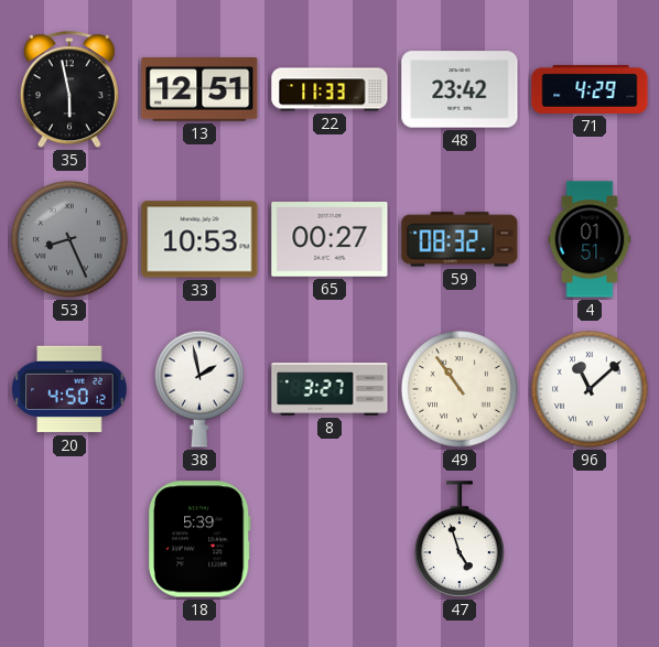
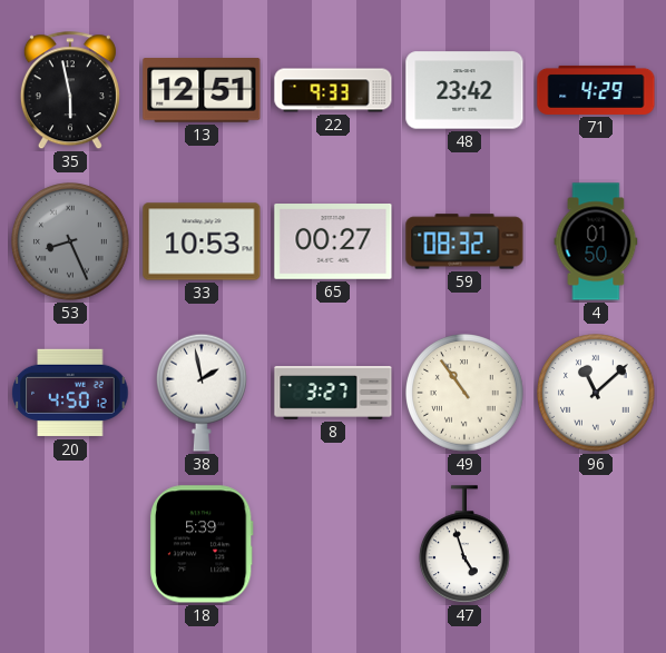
22: 11:33 -> 9:33
4: 01:51 -> 01:50
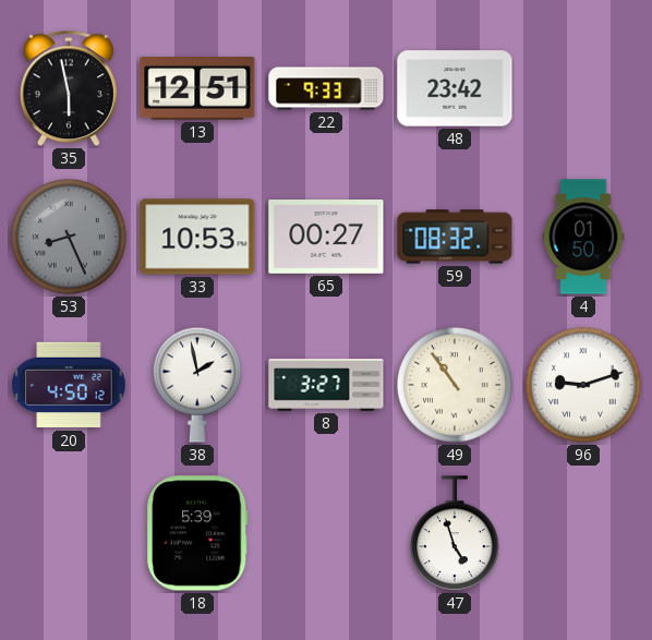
71: 4:29 -> none
96: 11:08 -> 9:12
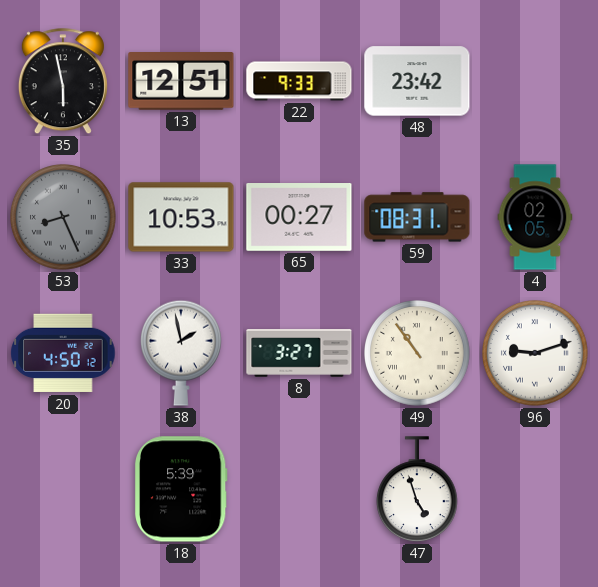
59: 08:32 -> 08:31
4: 01:50 -> 02:05
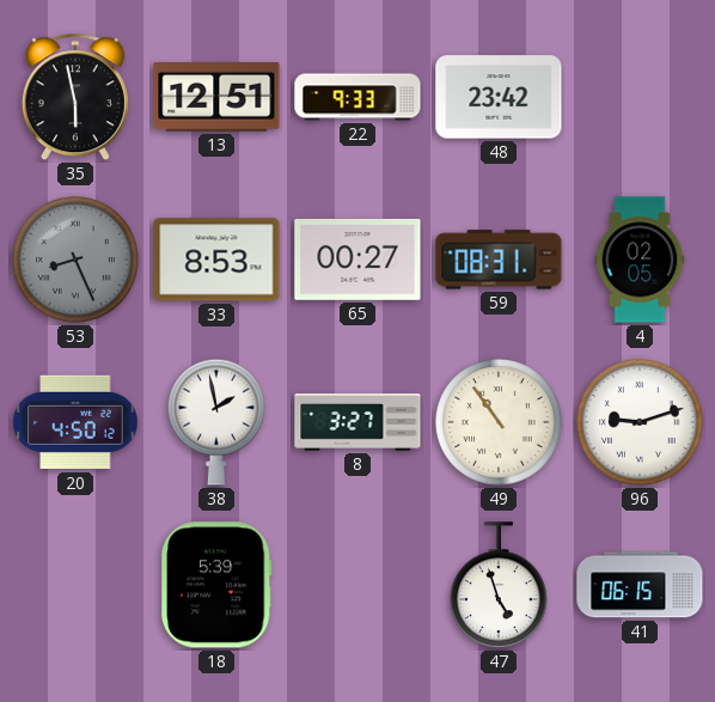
33: 10:53 -> 8:53
41: none -> 06:15
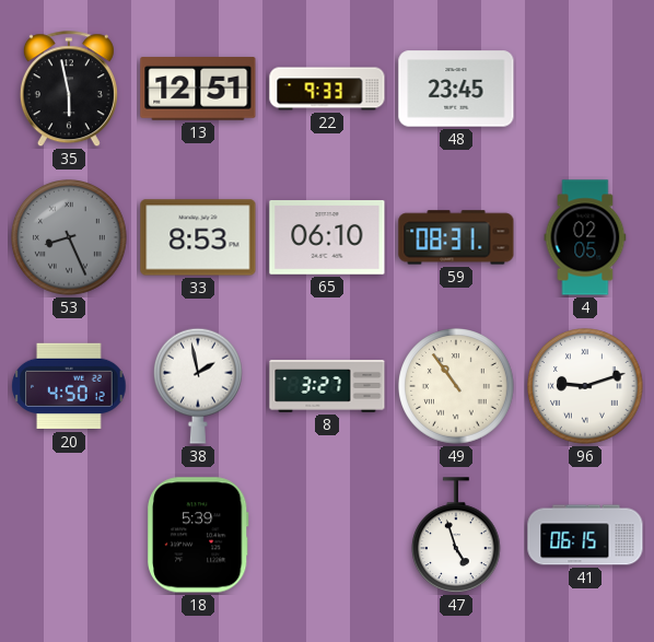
48: 23:42 -> 23:45
65: 00:27 -> 06:10
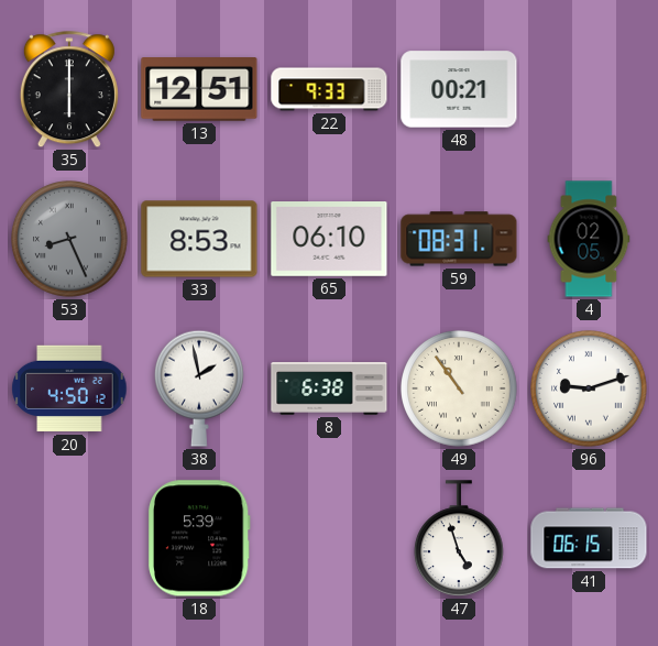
35: 5:58 -> 6:00
48: 23:45 -> 00:21
8: 3:27 -> 6:38
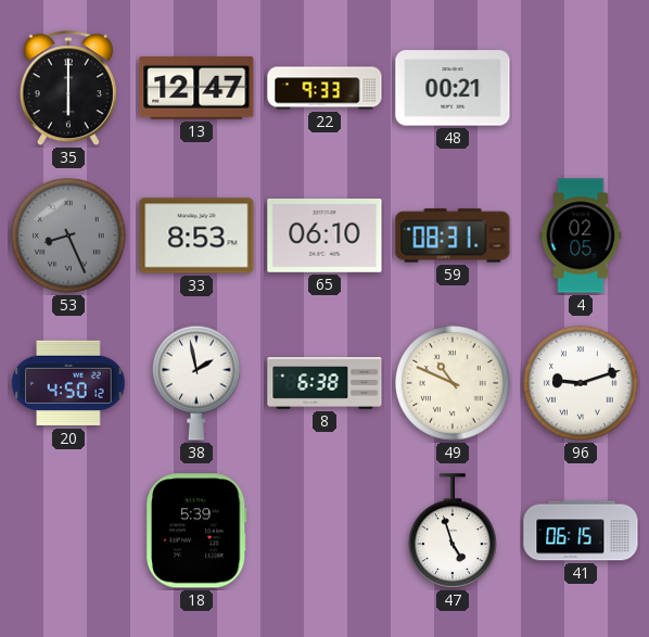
13: 12:51 -> 12:47
49: 10:54 -> 10:49
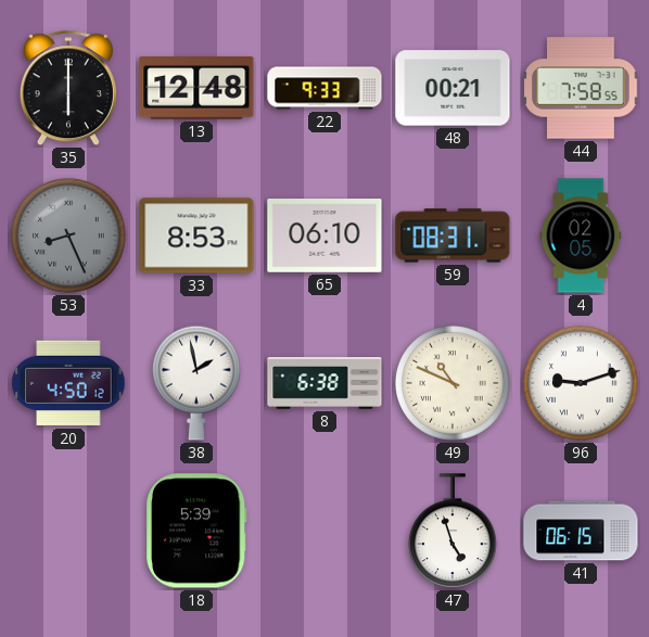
13: 12:47 -> 12:48
44: none -> 7:58
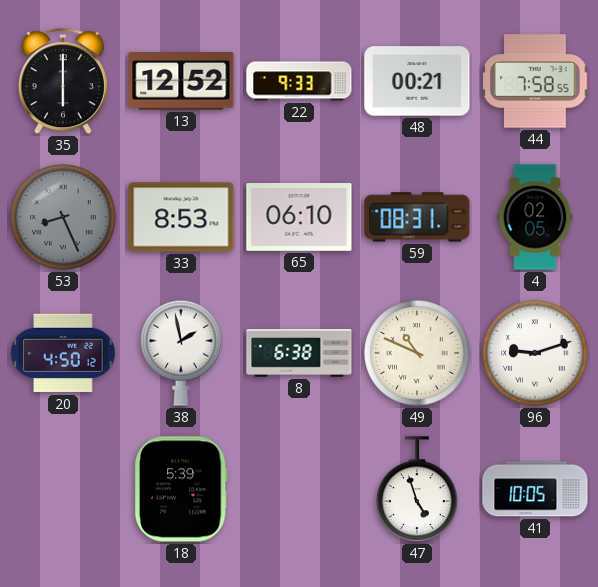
13: 12:48 -> 12:52
41: 06:15 -> 10:05
